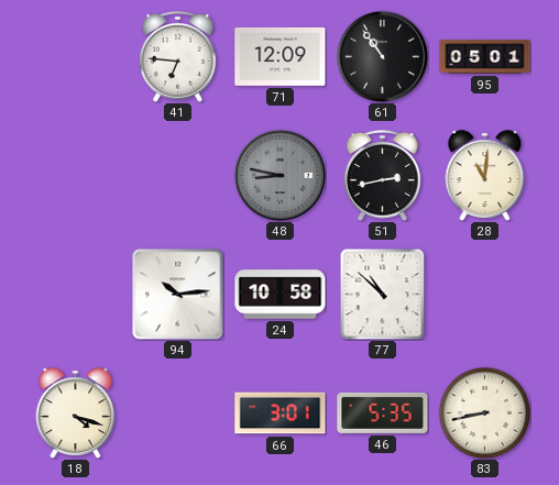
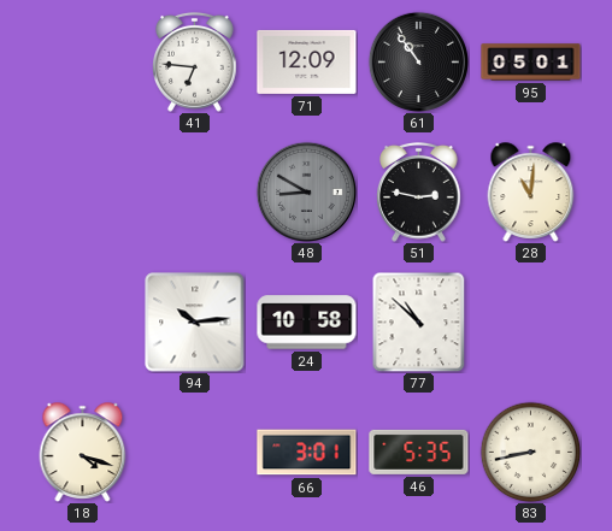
48: 8:47 -> 8:50
51: 2:43 -> 2:47
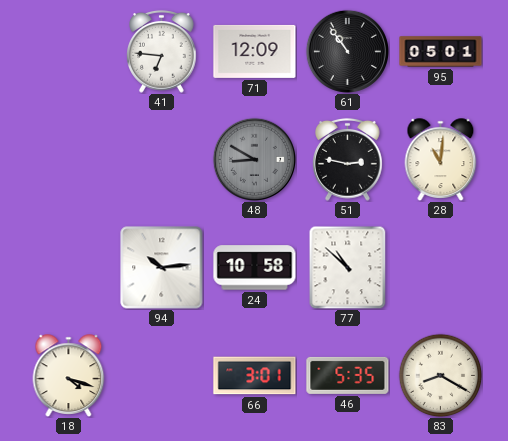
83: 8:43 -> 8:20
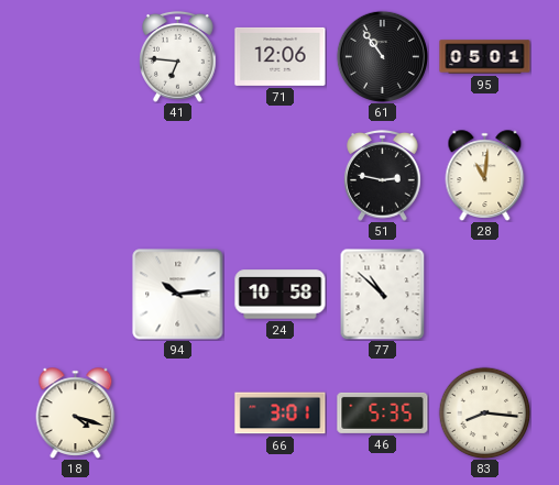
71: 12:09 -> 12:06
48: 8:50 -> none
83: 8:20 -> 8:16
